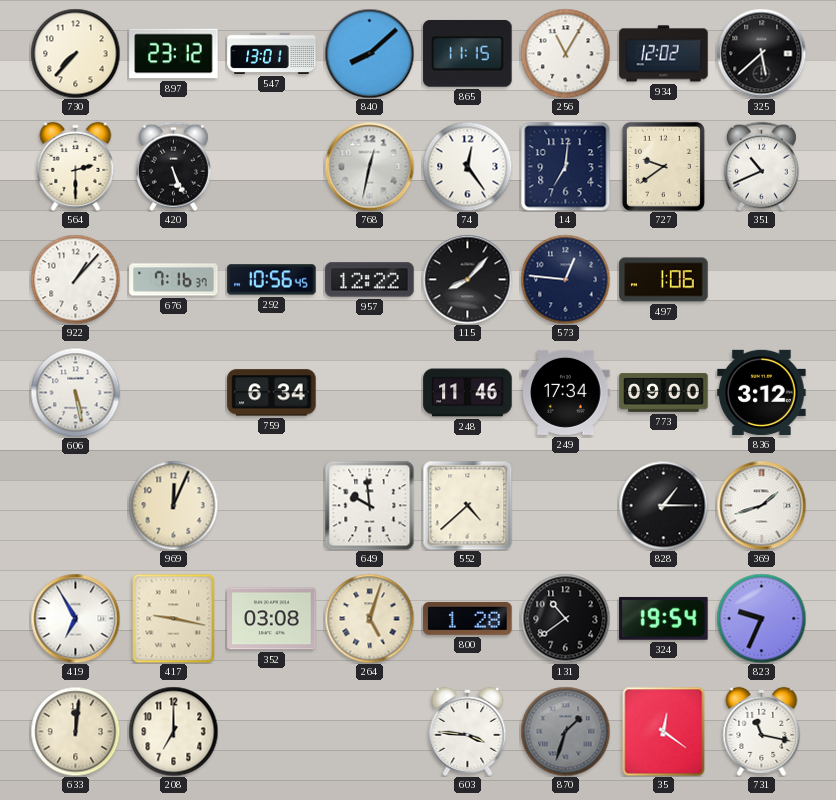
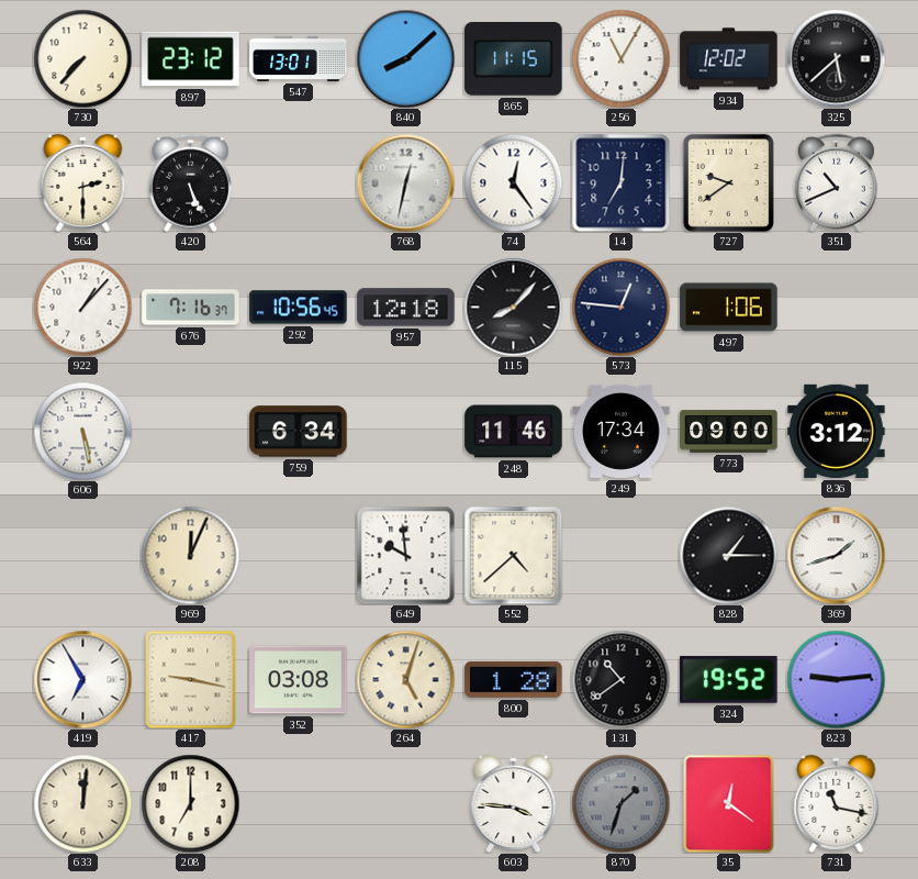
957: 12:22 -> 12:18
324: 19:54 -> 19:52
823: 9:34 -> 9:14
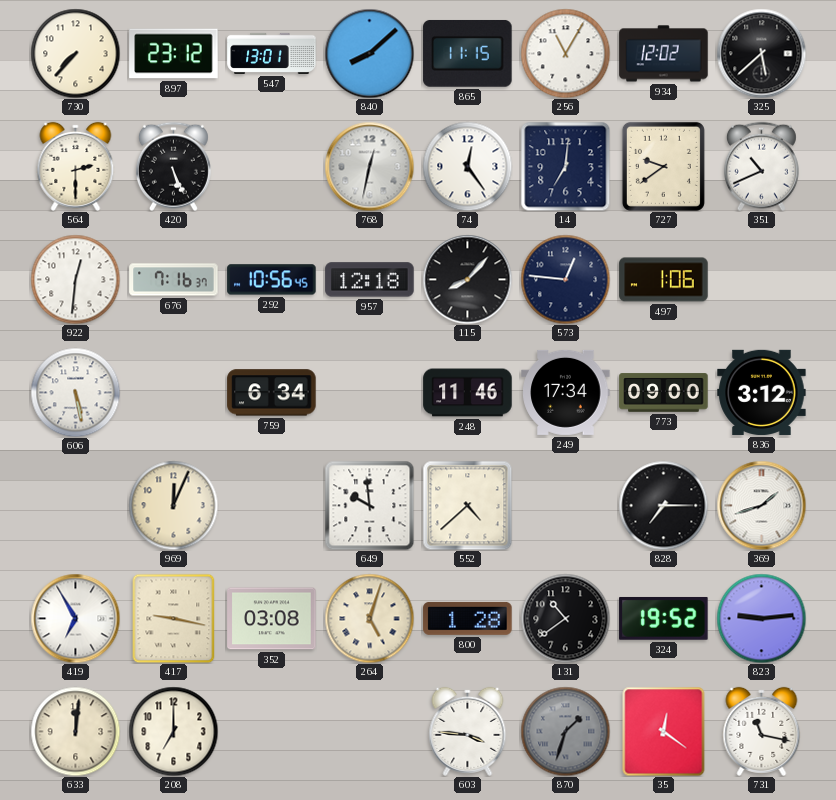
922: 1:07 -> 12:31
828: 1:15 -> 7:15
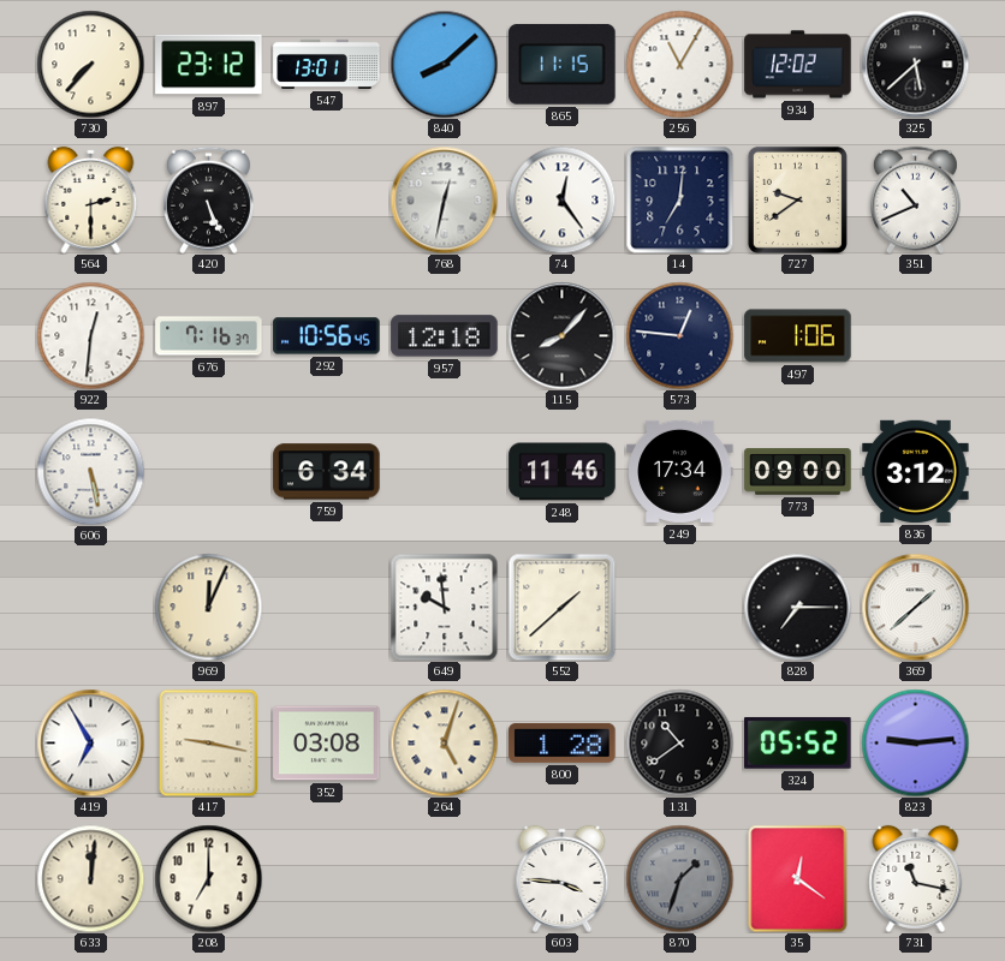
552: 4:38 -> 1:38
369: 1:42 -> 1:38
324: 19:52 -> 05:52
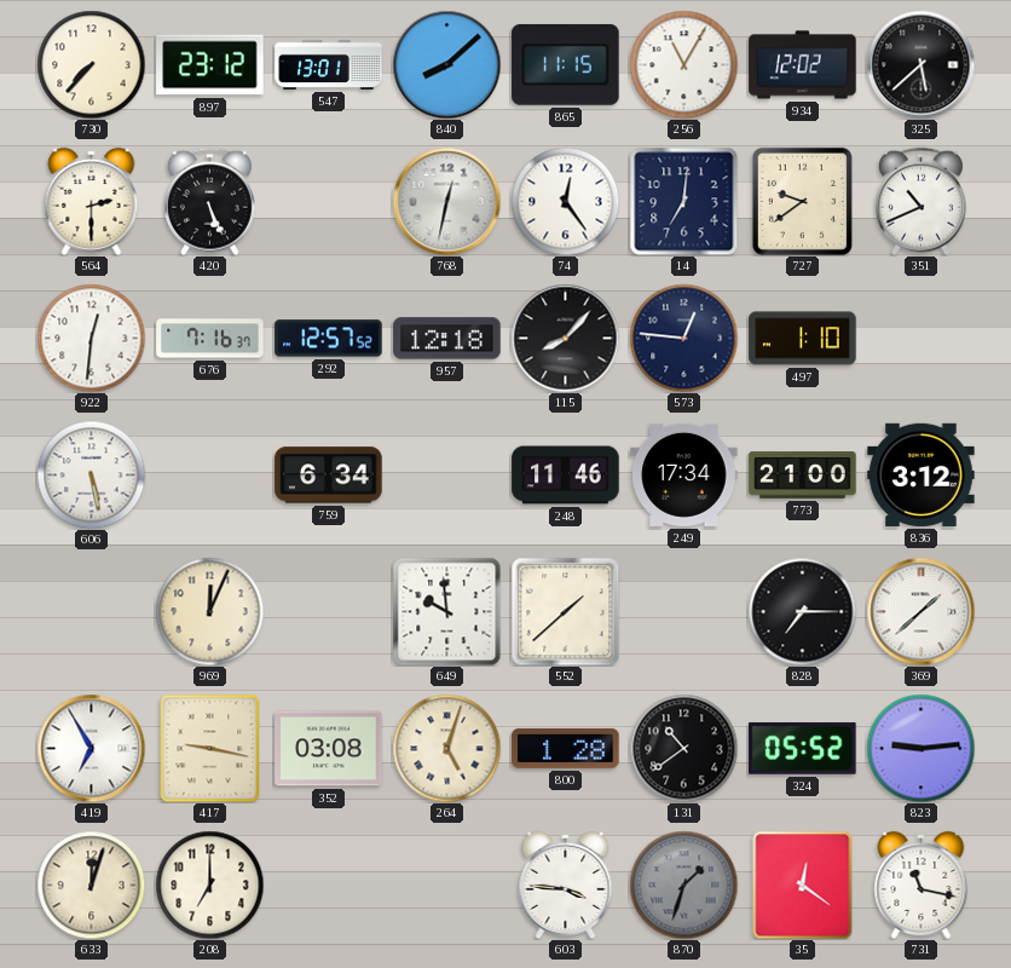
292: 10:56 -> 12:57
497: 1:06 -> 1:10
773: 09:00 -> 21:00
633: 12:01 -> 12:03
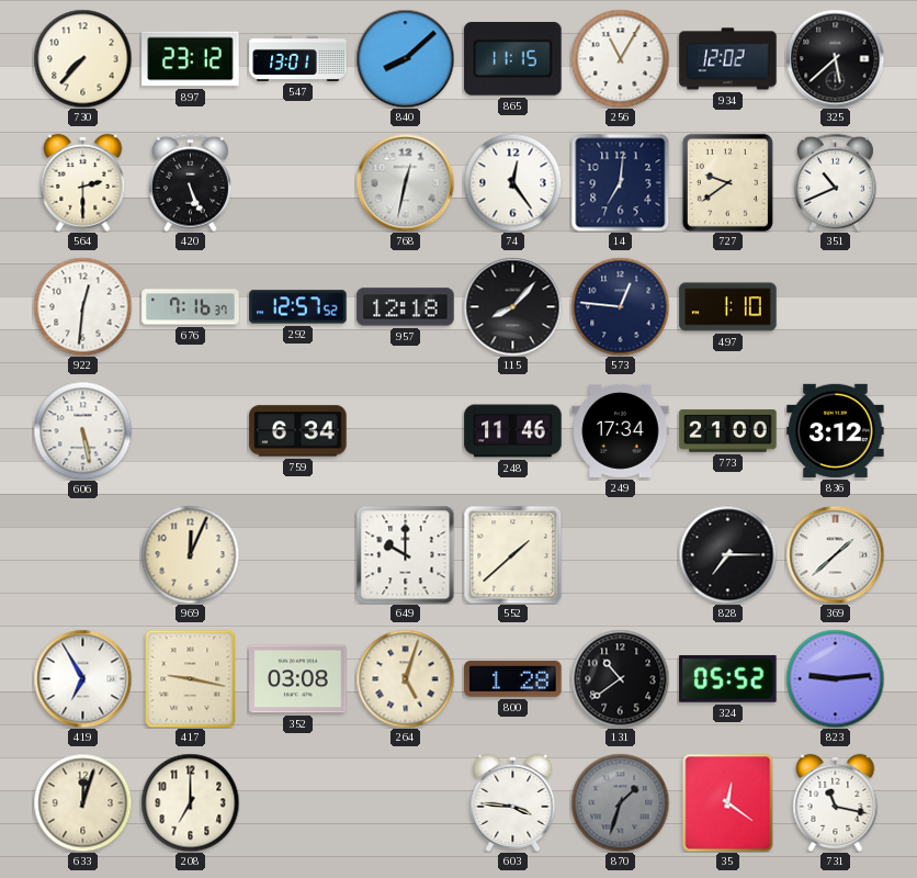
649: 9:59 -> 10:00
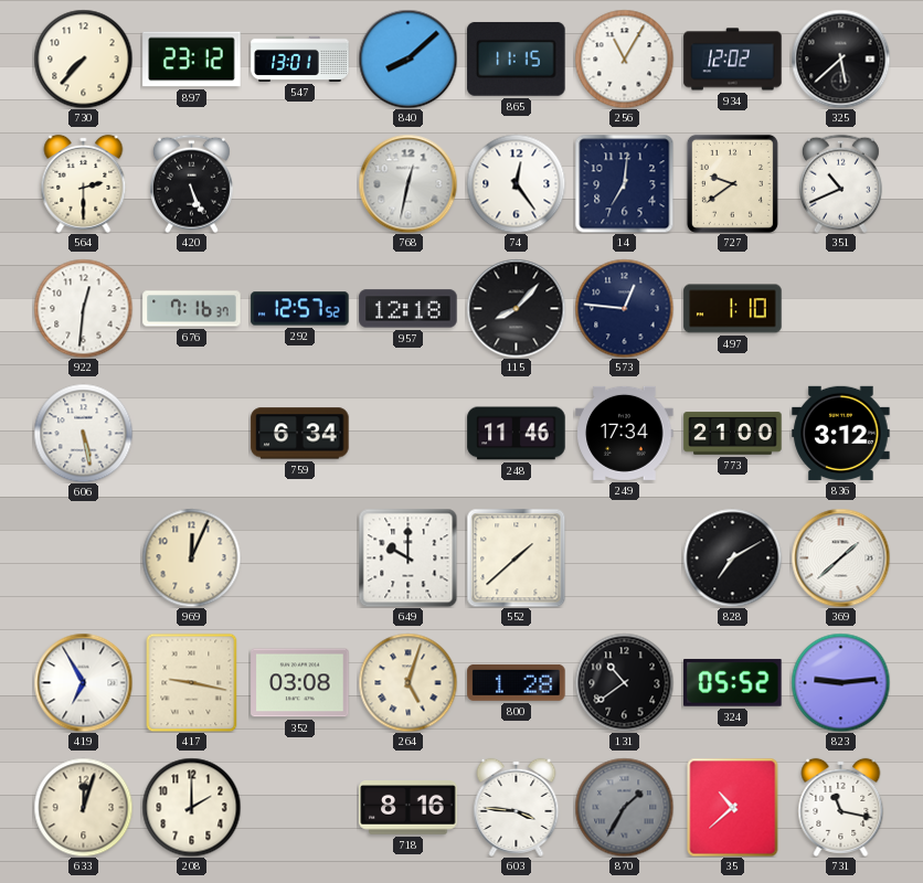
828: 7:15 -> 7:10
208: 7:00 -> 2:00
718: none -> 8:16
870: 1:33 -> 1:35
35: 12:21 -> 10:38
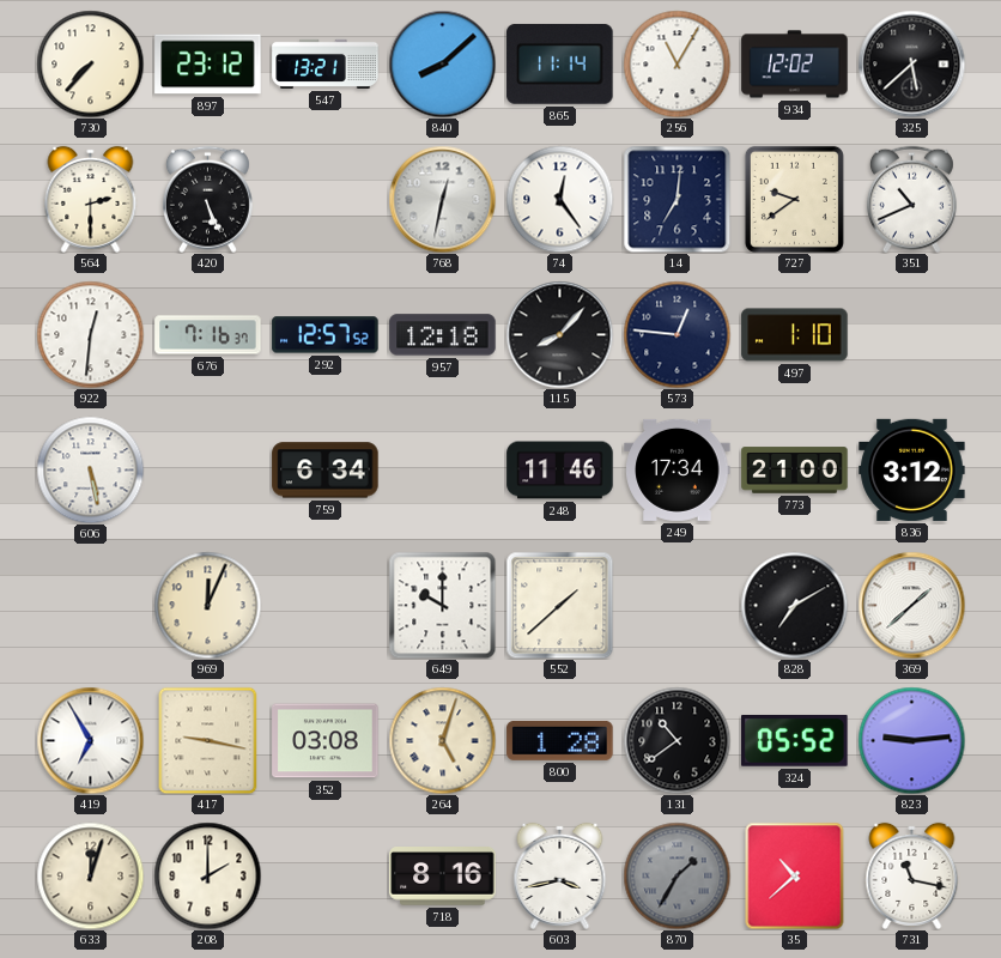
547: 13:01 -> 13:21
865: 11:15 -> 11:14
603: 3:46 -> 3:43
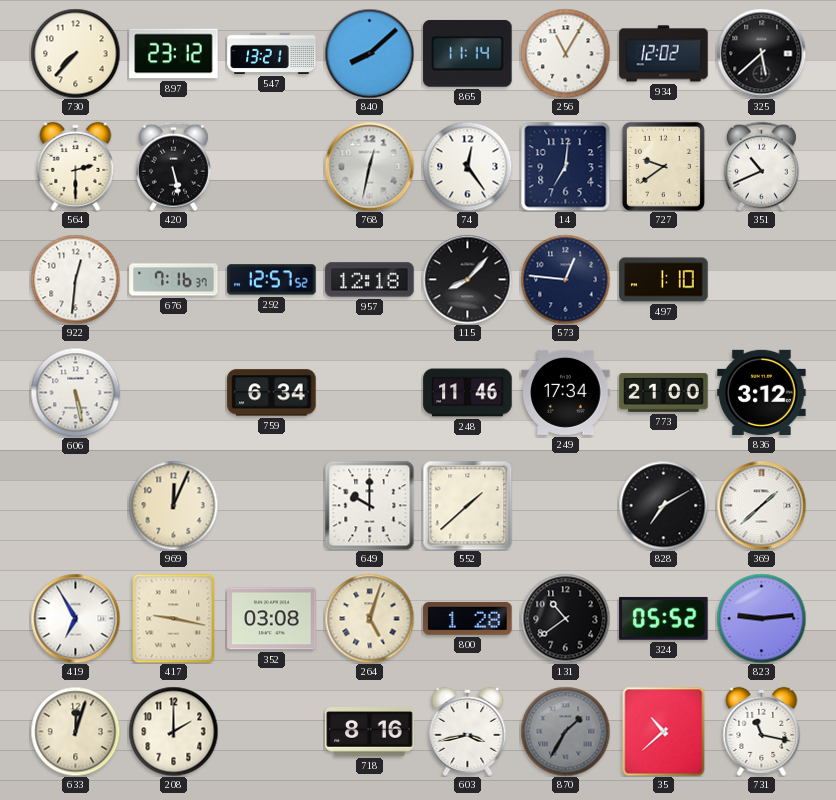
420: 5:26 -> 5:28
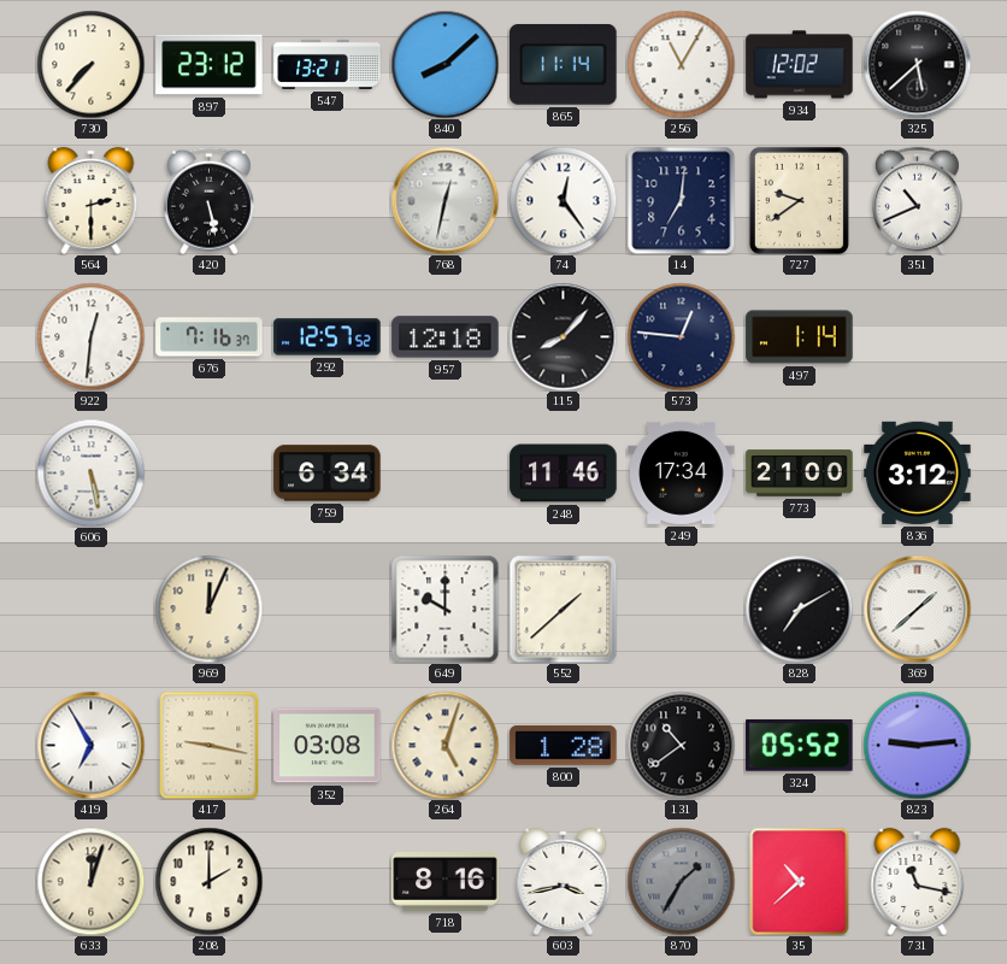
497: 1:10 -> 1:14
